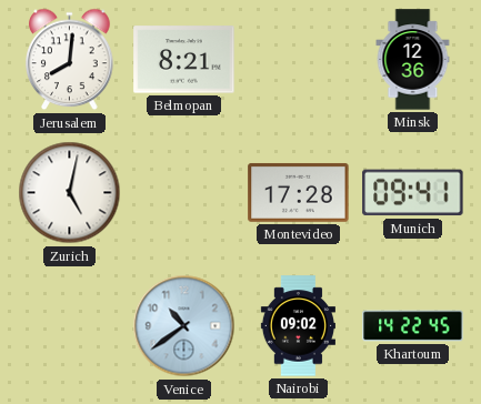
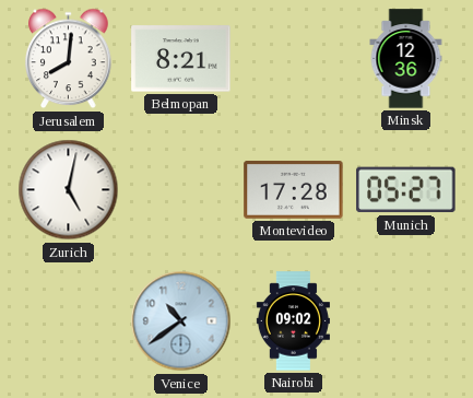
Munich: 09:41 -> 05:27
Khartoum: 14:22 -> none
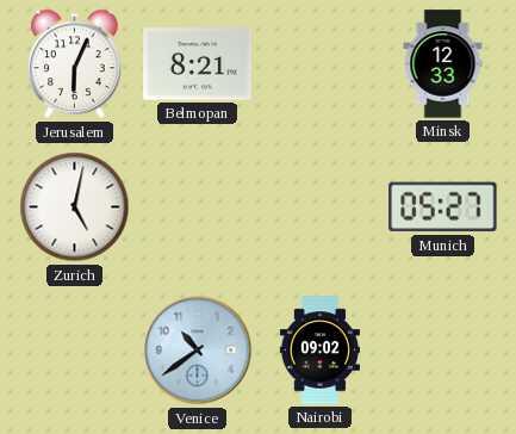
Jerusalem: 8:01 -> 6:04
Minsk: 12:36 -> 12:33
Montevideo: 17:28 -> none
